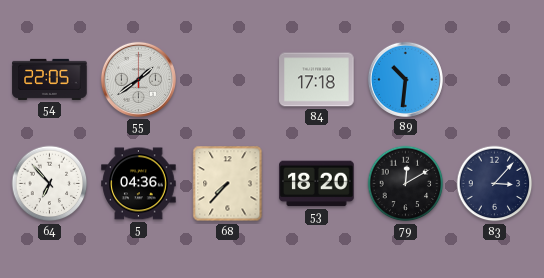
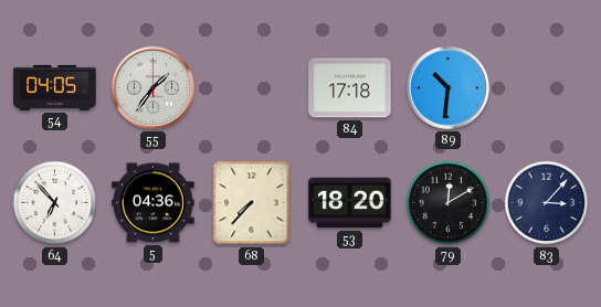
54: 22:05 -> 04:05
55: 1:39 -> 1:36
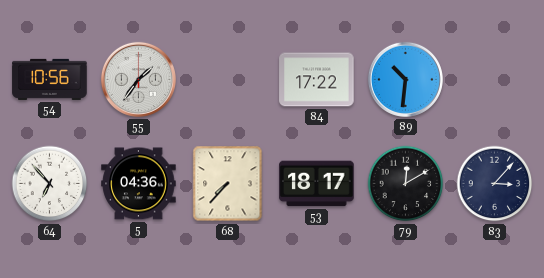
54: 04:05 -> 10:56
84: 17:18 -> 17:22
53: 18:20 -> 18:17
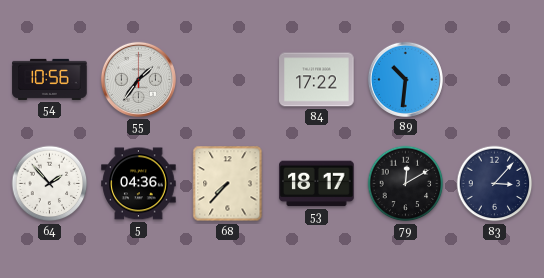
64: 6:53 -> 1:53
